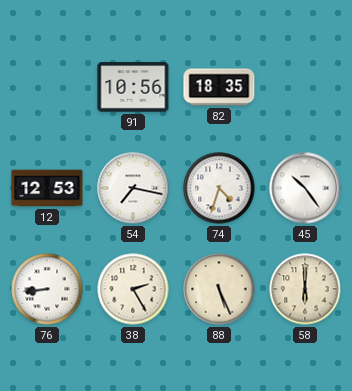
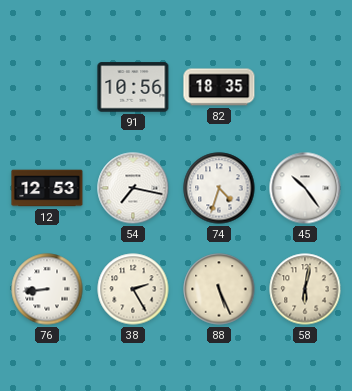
58: 6:00 -> 6:02
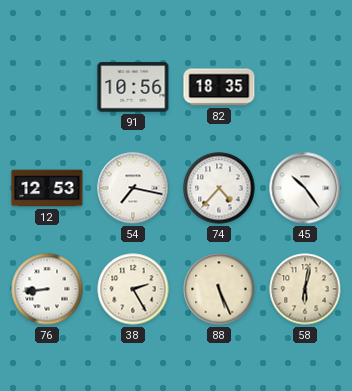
74: 4:33 -> 4:37
